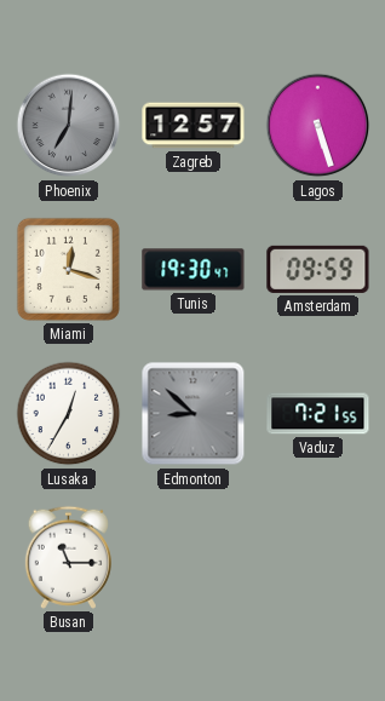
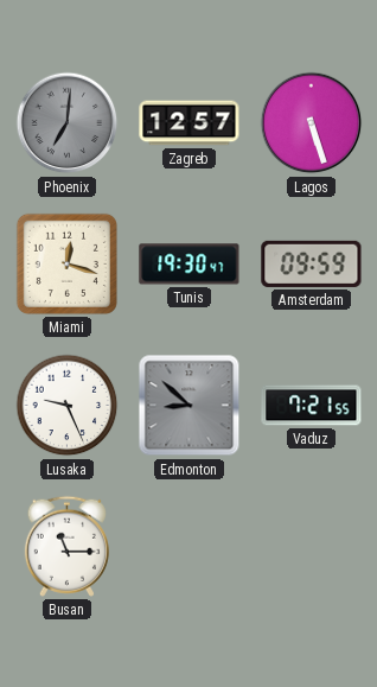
Lusaka: 12:35 -> 9:26
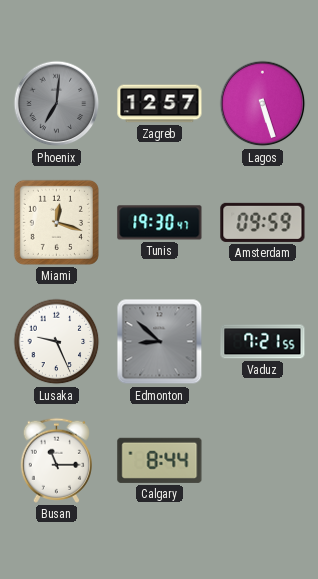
Calgary: none -> 8:44
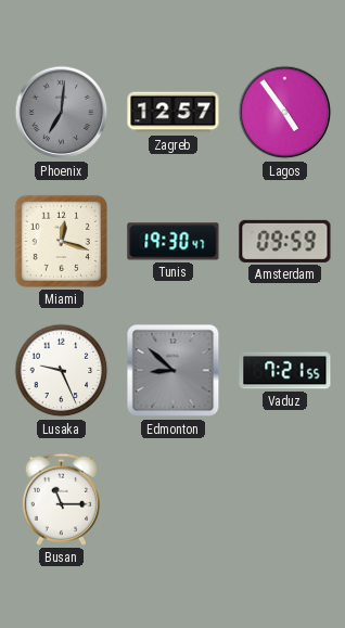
Lagos: 5:27 -> 4:54
Calgary: 8:44 -> none
